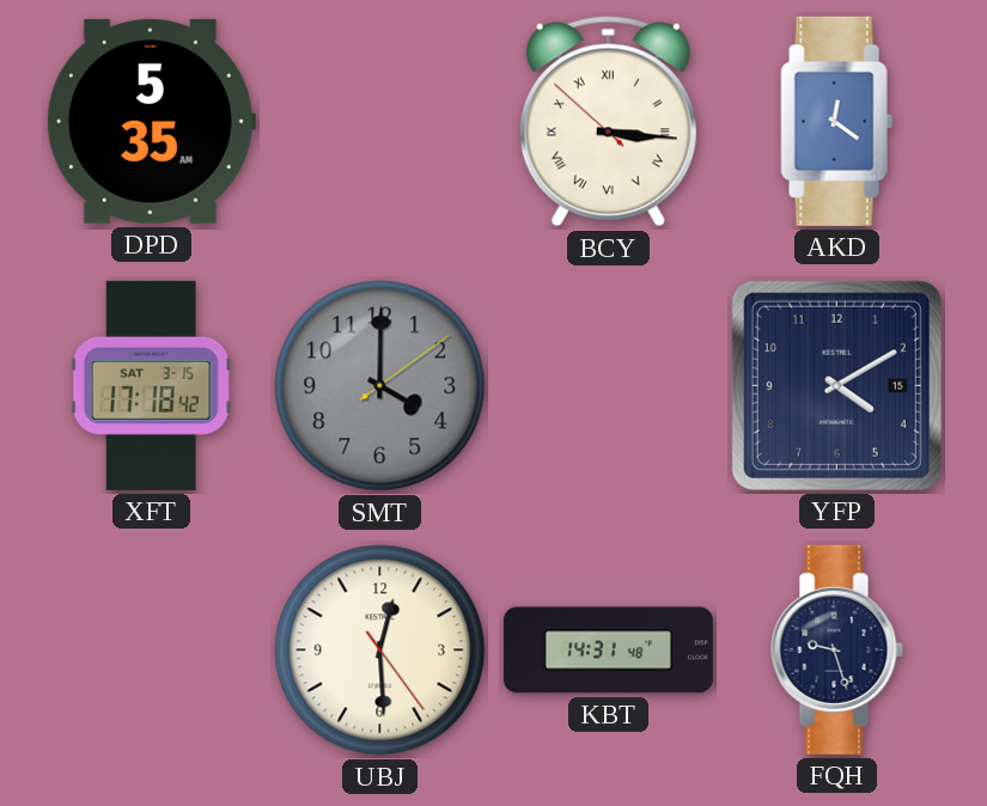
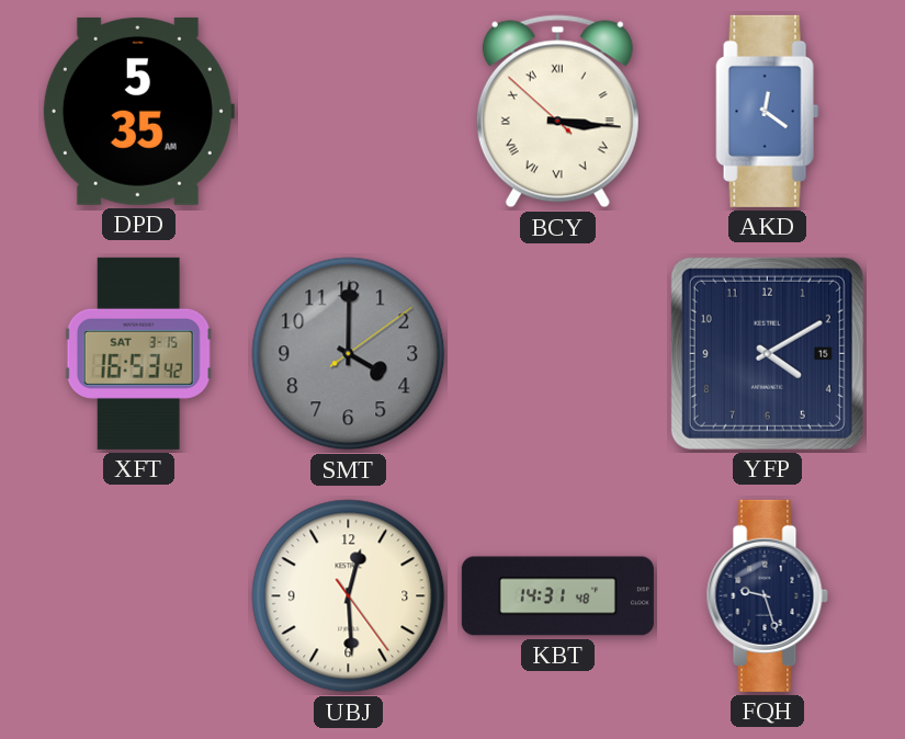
XFT: 17:18 -> 16:53
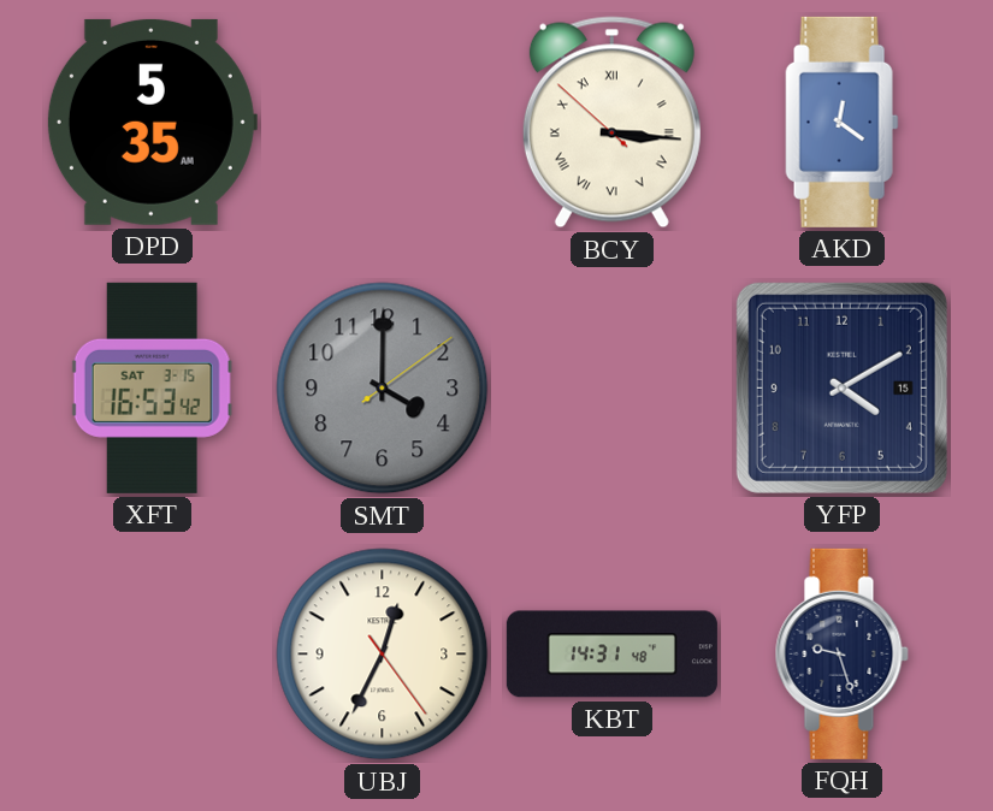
UBJ: 12:29 -> 12:34
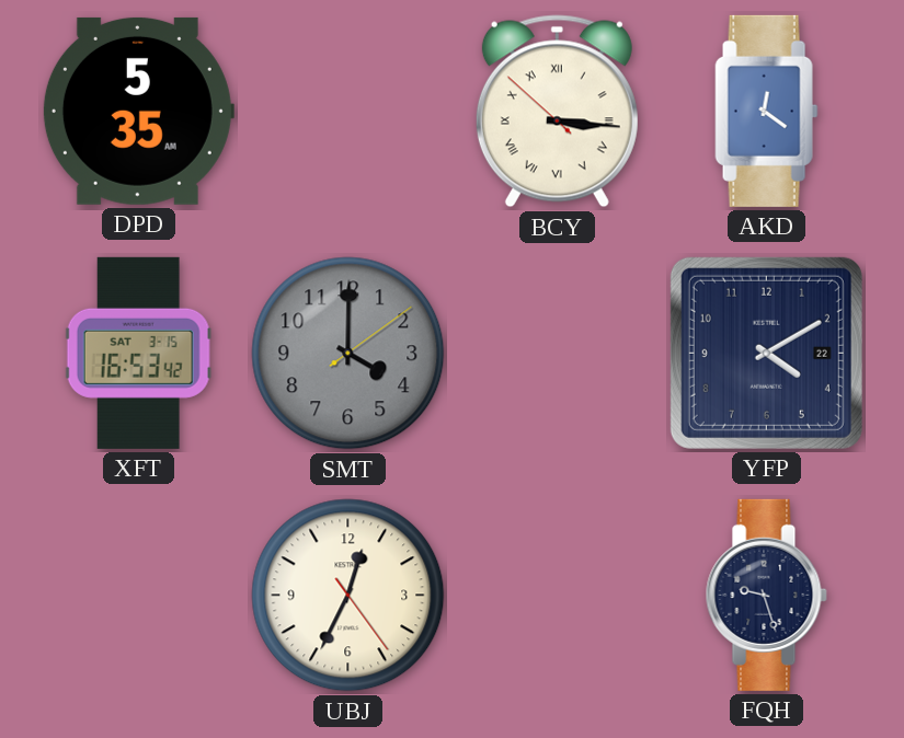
YFP date: 15 -> 22
KBT: 14:31 -> none
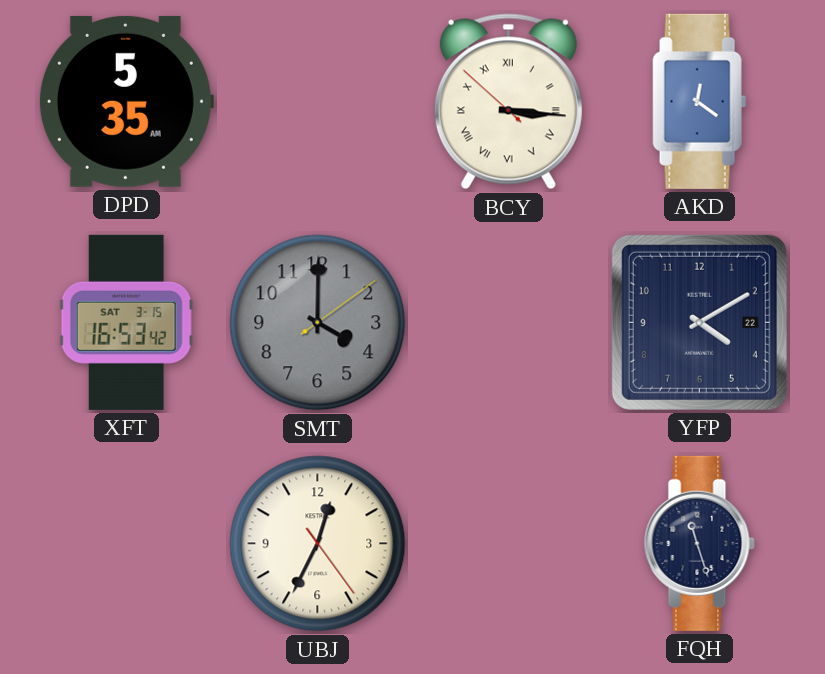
FQH: 9:27 -> 11:27
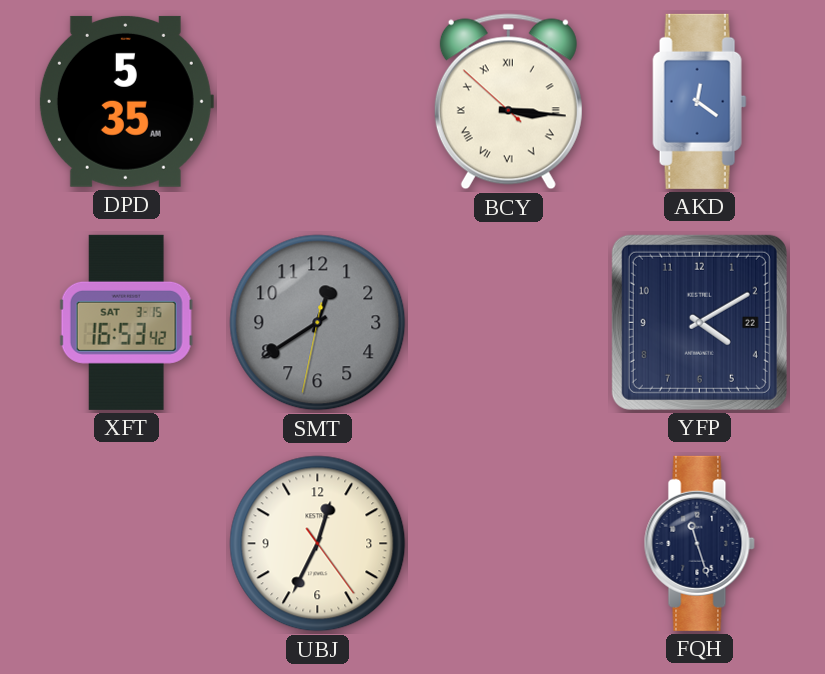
SMT: 4:00 -> 12:39
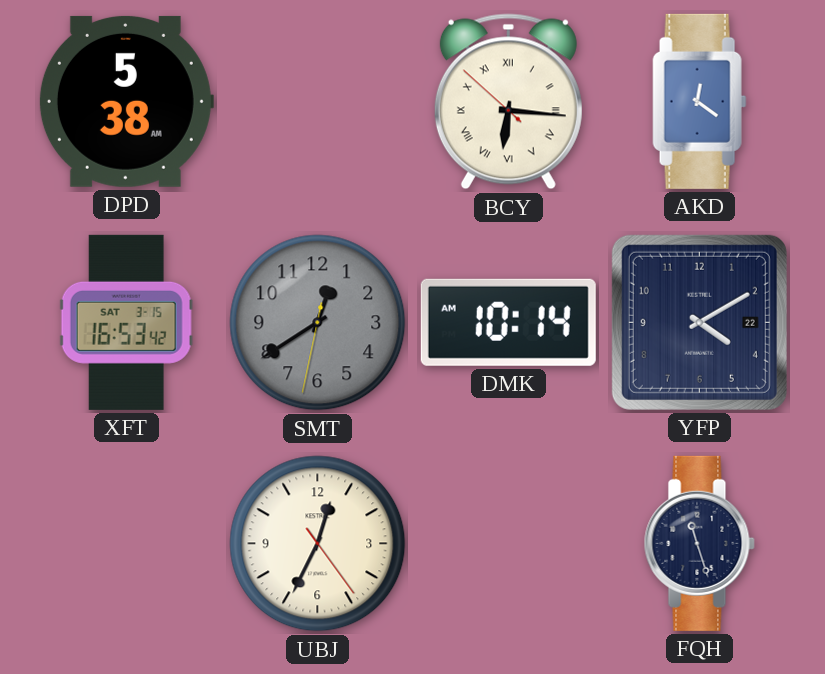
DPD: 5:35 -> 5:38
BCY: 3:15 -> 6:15
DMK: none -> 10:14
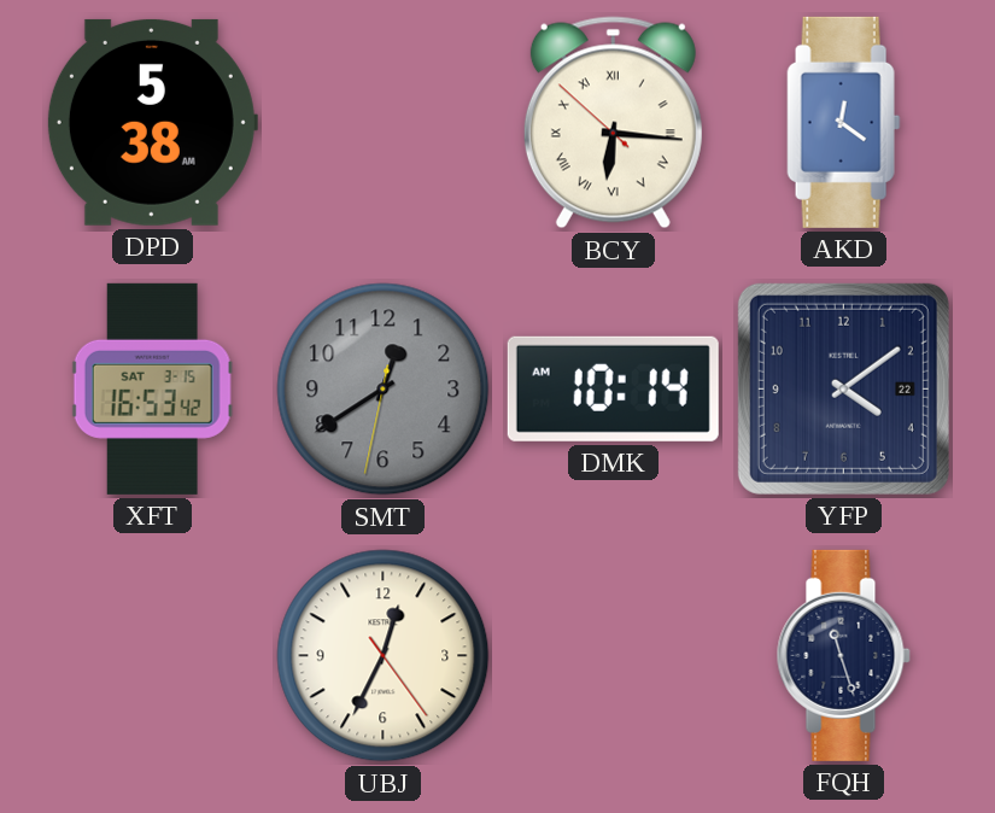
YFP: 4:10 -> 4:09
